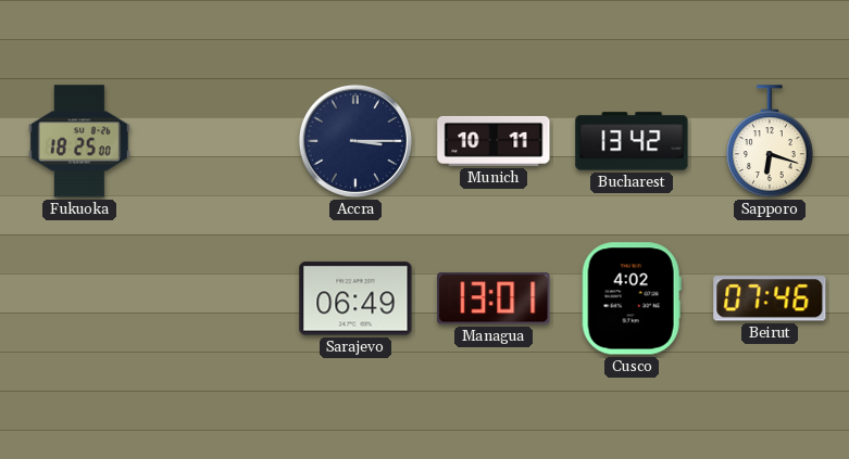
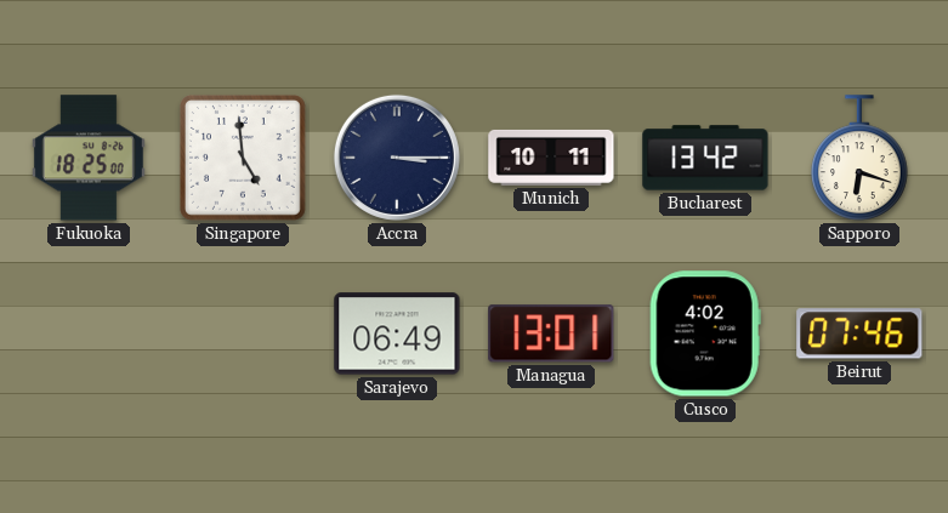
Singapore: none -> 4:59
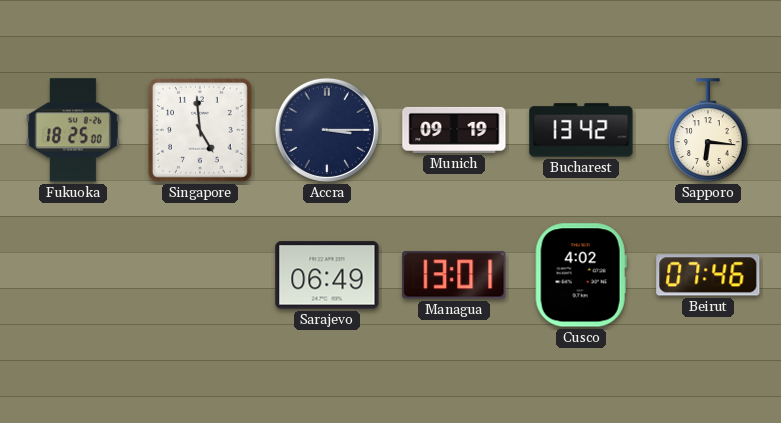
Munich: 10:11 -> 09:19
Sapporo: 6:18 -> 6:16
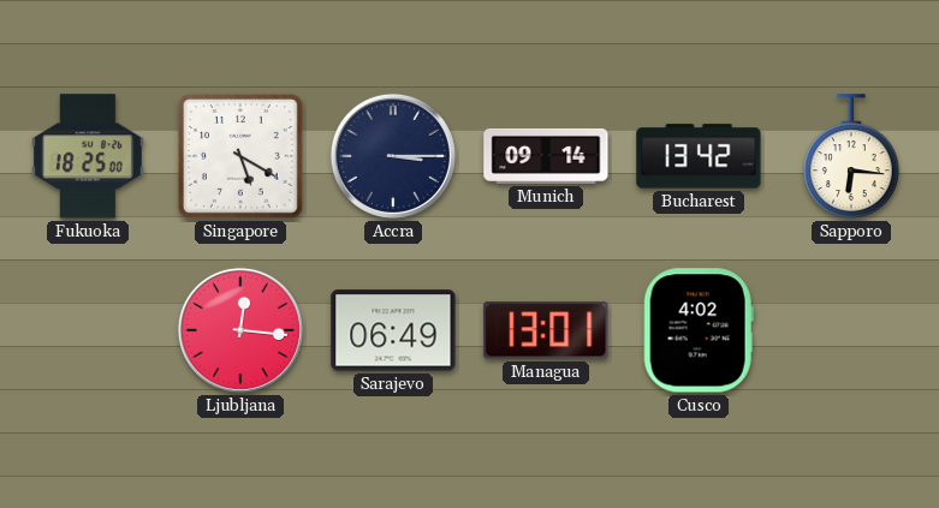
Singapore: 4:59 -> 5:20
Munich: 09:19 -> 09:14
Ljubljana: none -> 12:16
Beirut: 07:46 -> none
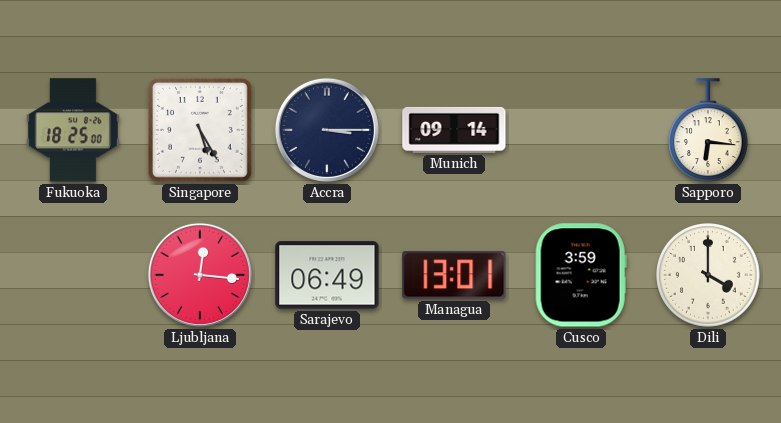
Singapore: 5:20 -> 5:25
Bucharest: 13:42 -> none
Cusco: 4:02 -> 3:59
Dili: none -> 4:00
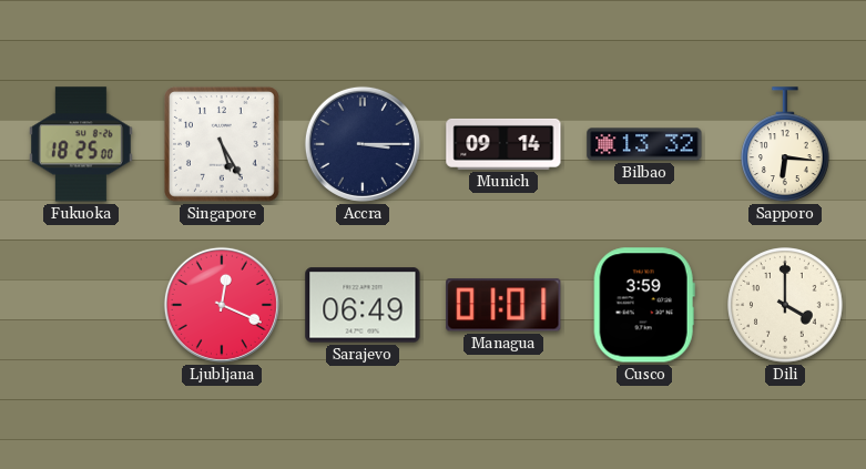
Bilbao: none -> 13:32
Ljubljana: 12:16 -> 12:19
Managua: 13:01 -> 01:01
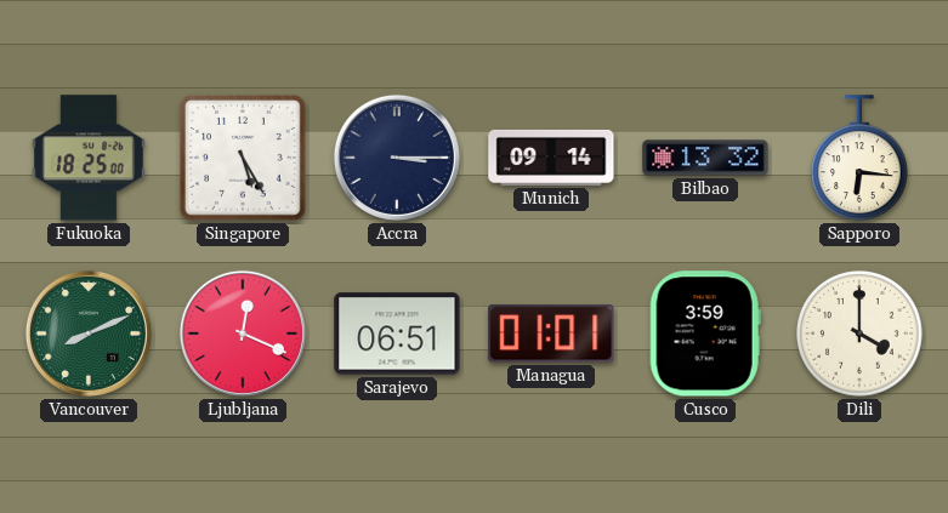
Vancouver: none -> 8:11
Sarajevo: 06:49 -> 06:51
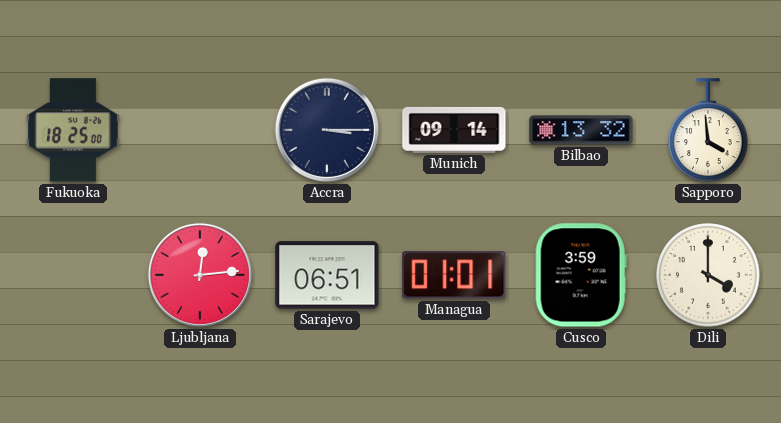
Singapore: 5:25 -> none
Sapporo: 6:16 -> 3:59
Vancouver: 8:11 -> none
Ljubljana: 12:19 -> 12:14
